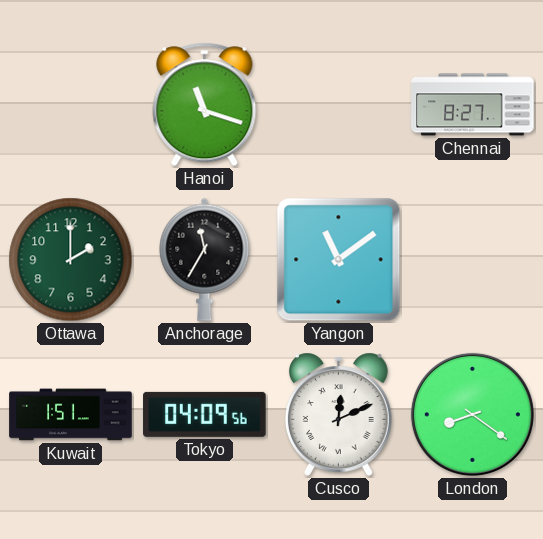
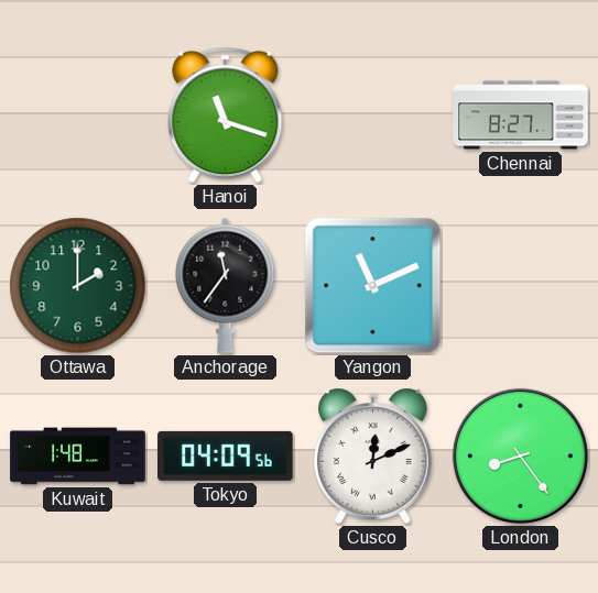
Anchorage: 11:35 -> 11:36
Yangon: 11:09 -> 11:11
Kuwait: 1:51 -> 1:48
London: 8:21 -> 8:24
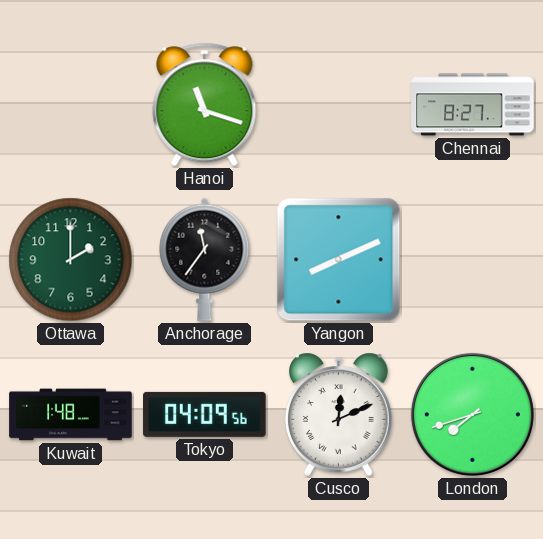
Yangon: 11:11 -> 8:11
London: 8:24 -> 7:42
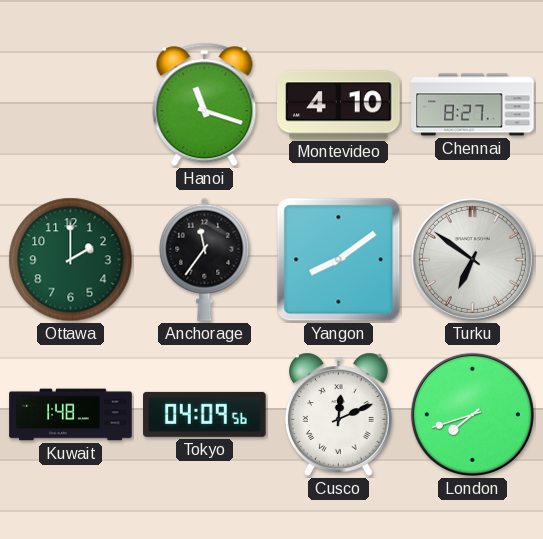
Montevideo: none -> 4:10
Yangon: 8:11 -> 8:09
Turku: none -> 6:51
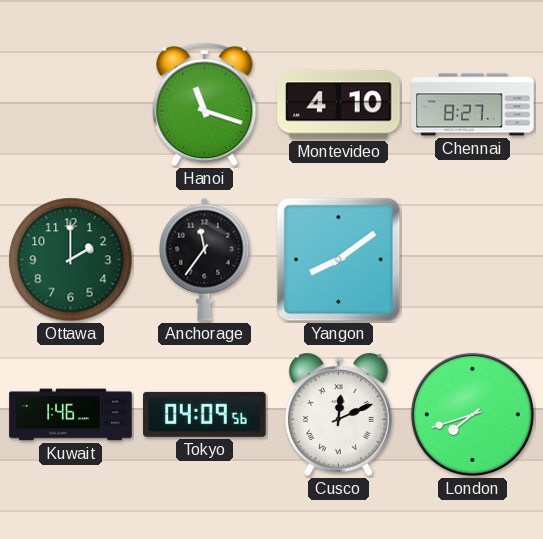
Turku: 6:51 -> none
Kuwait: 1:48 -> 1:46
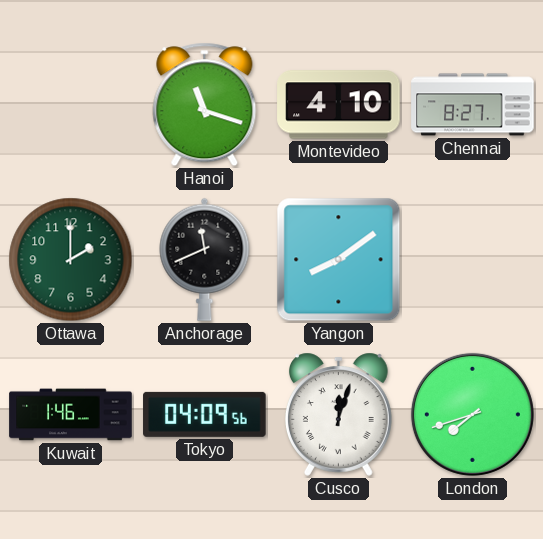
Anchorage: 11:36 -> 11:41
Cusco: 12:11 -> 12:03
